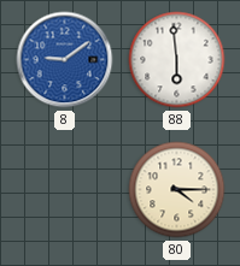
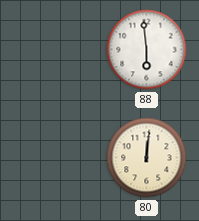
8: 9:09 -> none
80: 4:15 -> 12:01
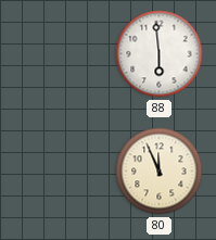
80: 12:01 -> 11:56
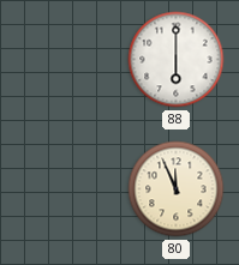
88: 5:59 -> 6:00
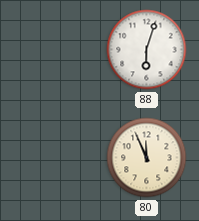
88: 6:00 -> 6:03
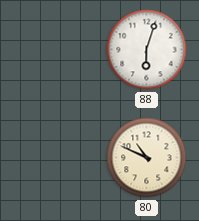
80: 11:56 -> 10:49
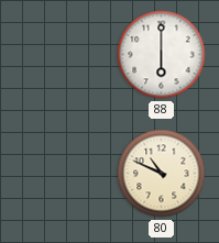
88: 6:03 -> 6:00
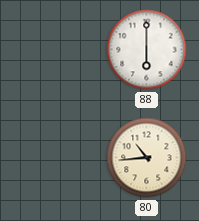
80: 10:49 -> 10:44
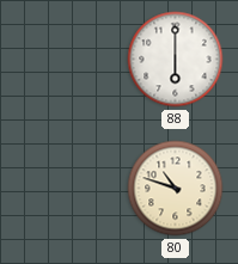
80: 10:44 -> 10:48
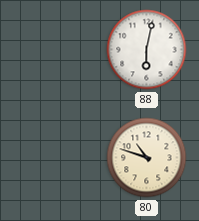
88: 6:00 -> 6:02
